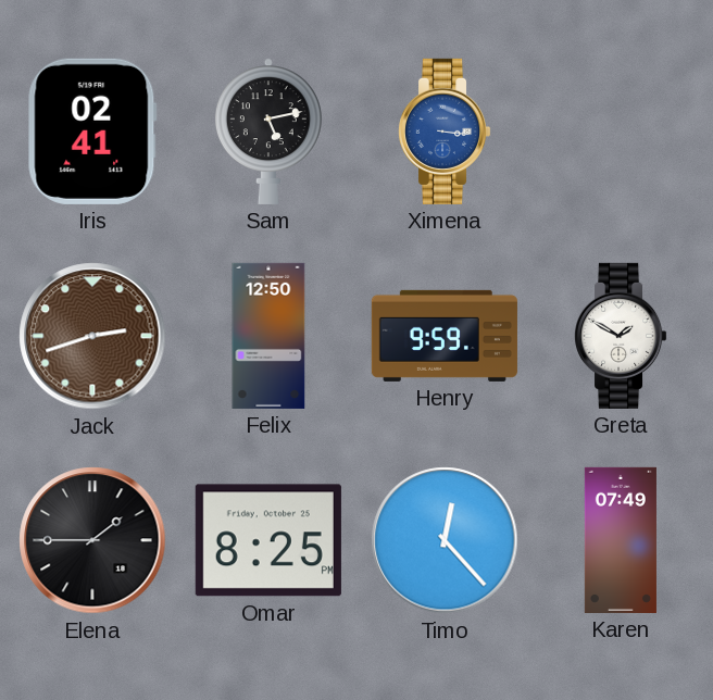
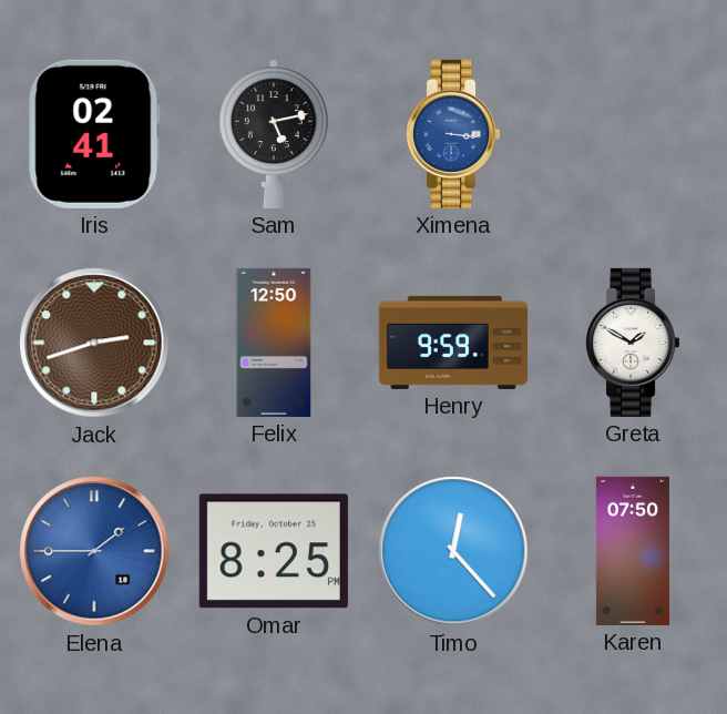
Elena dial: black -> blue
Karen: 07:49 -> 07:50
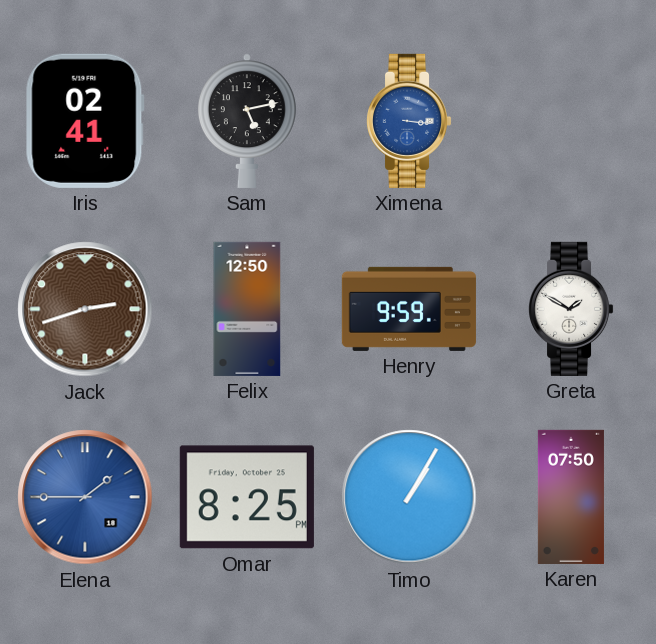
Timo: 12:23 -> 1:05
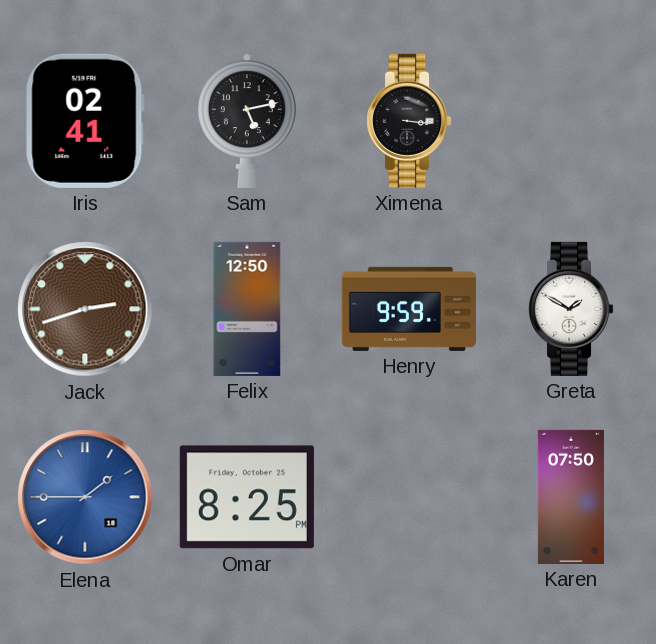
Ximena dial: blue -> black
Timo: 1:05 -> none
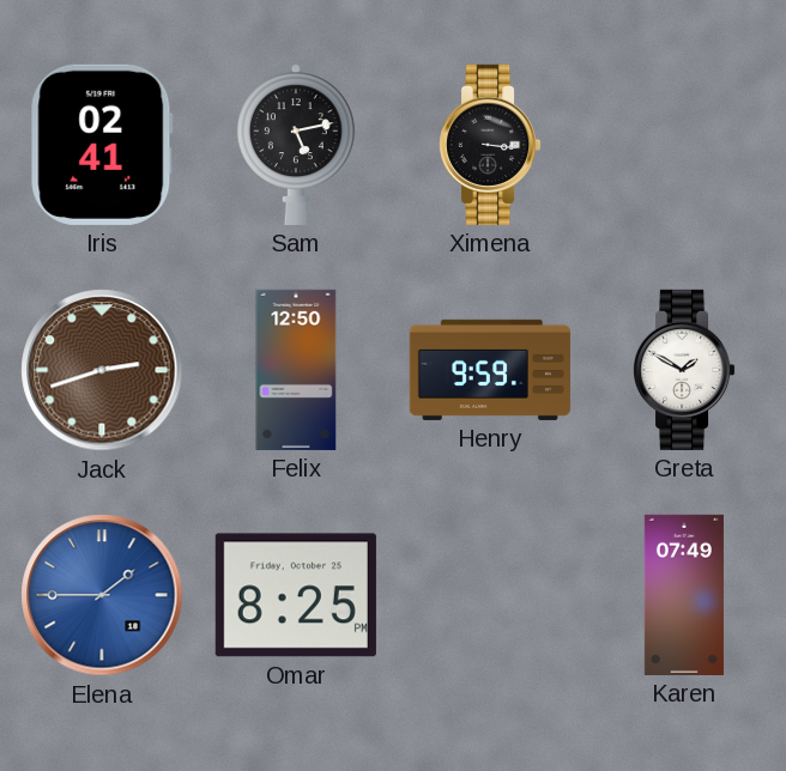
Karen: 07:50 -> 07:49
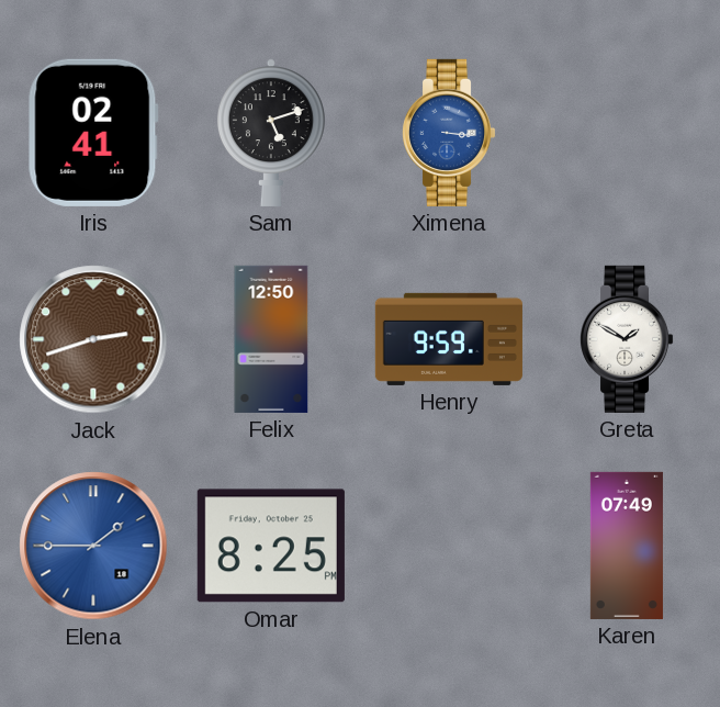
Sam: 5:13 -> 5:12
Ximena dial: black -> blue
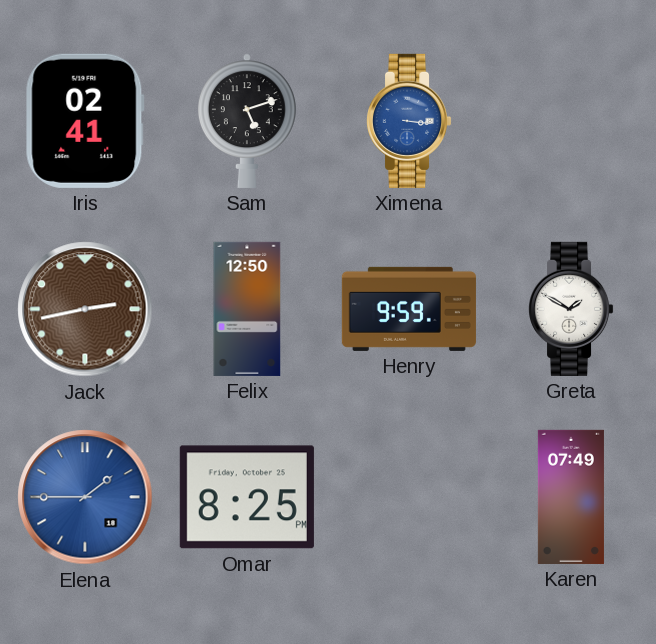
Jack: 2:42 -> 2:43
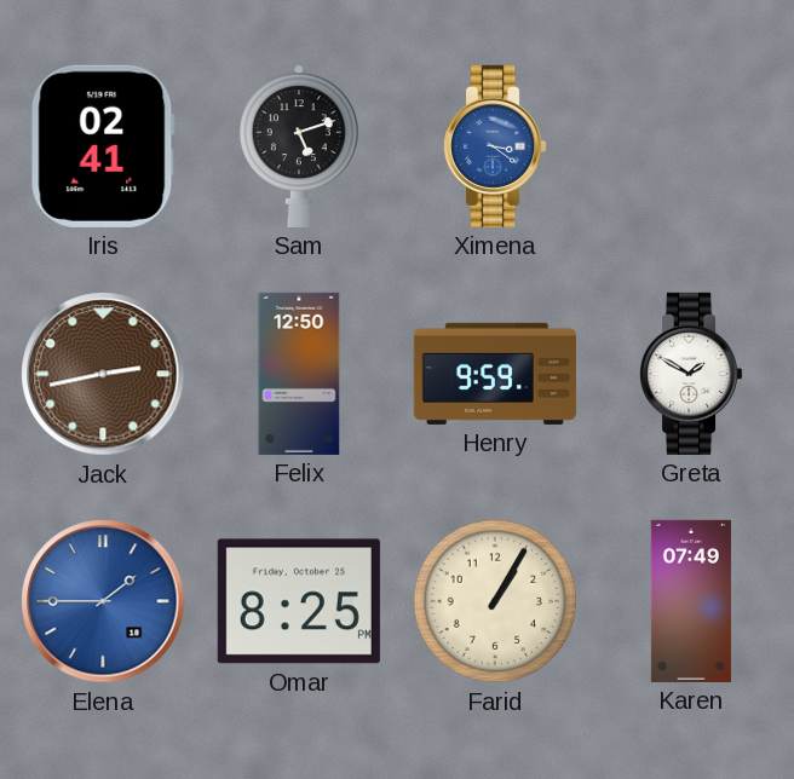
Ximena: 3:16 -> 3:21
Farid: none -> 1:05
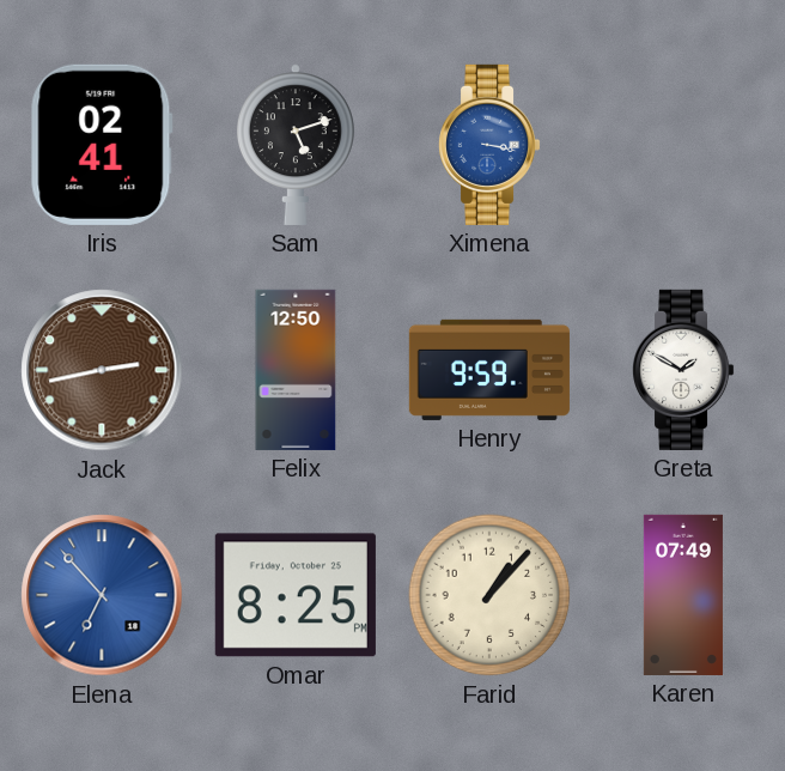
Ximena: 3:21 -> 3:17
Elena: 1:45 -> 6:53
Farid: 1:05 -> 1:07
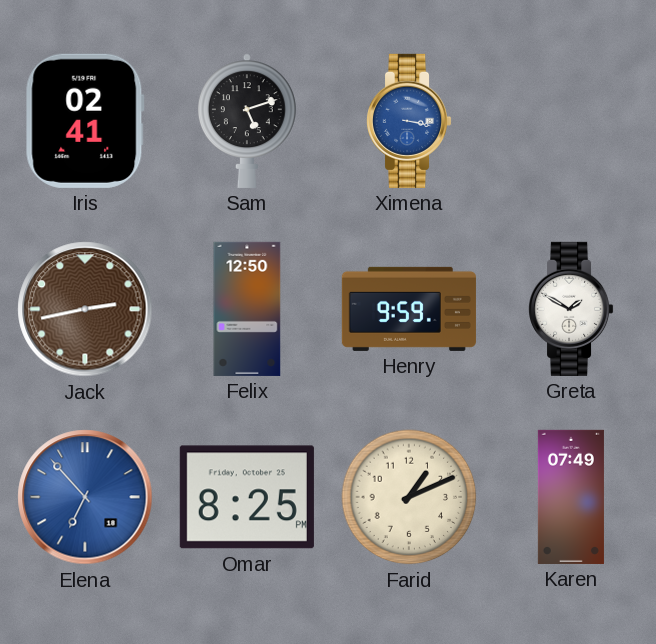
Farid: 1:07 -> 1:11
